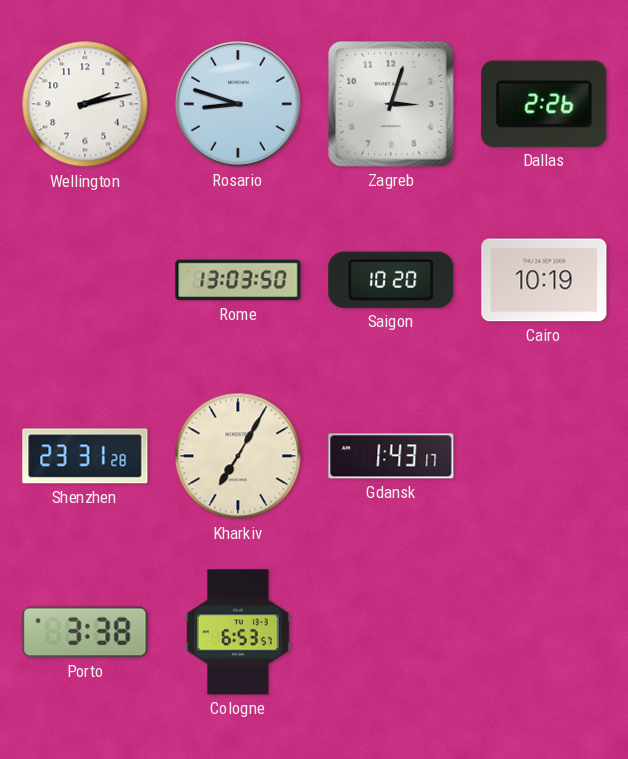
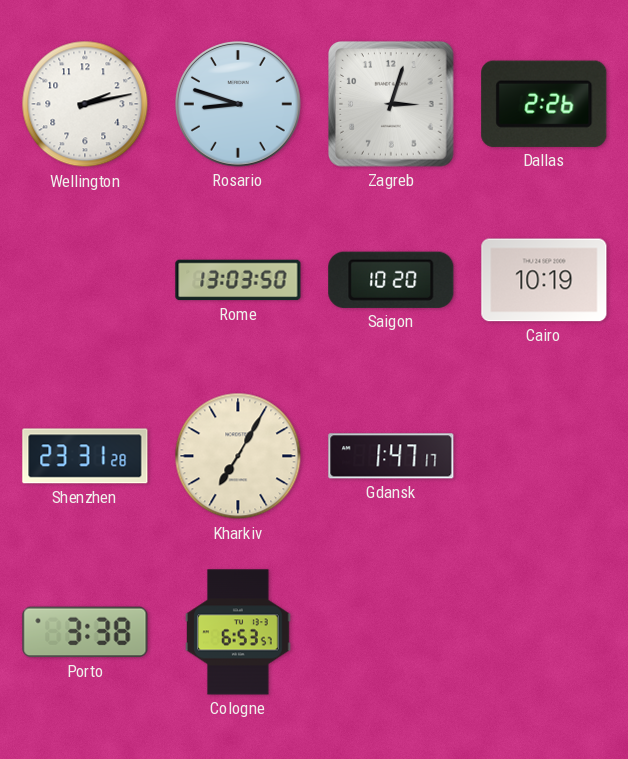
Gdansk: 1:43 -> 1:47
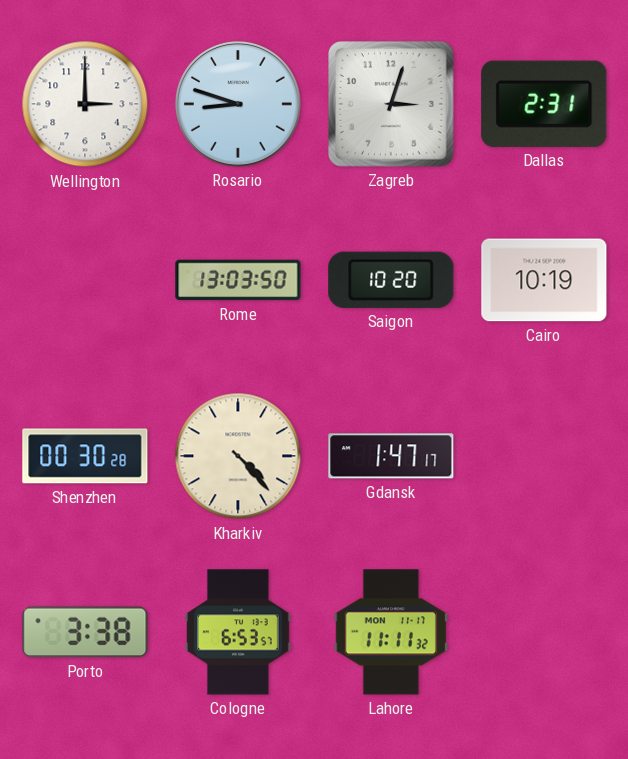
Wellington: 2:13 -> 3:00
Dallas: 2:26 -> 2:31
Shenzhen: 23:31 -> 00:30
Kharkiv: 7:05 -> 4:23
Lahore: none -> 11:11
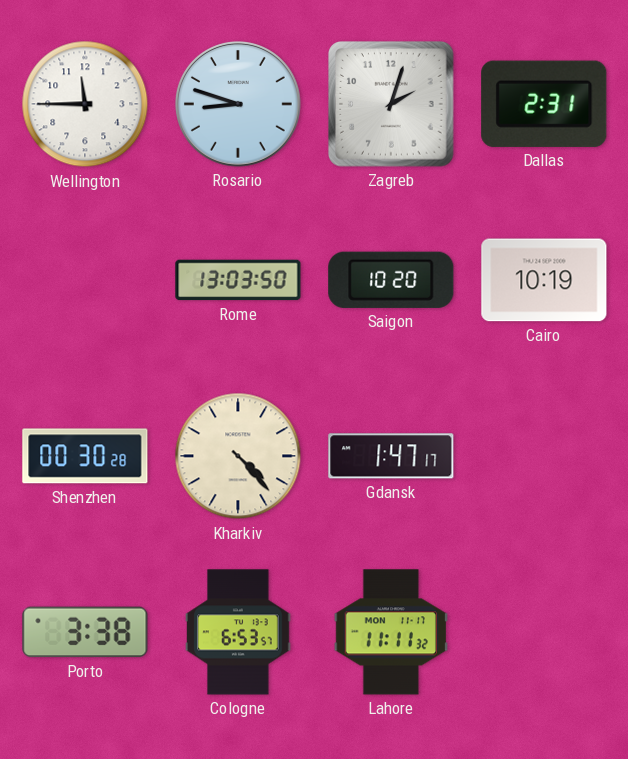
Wellington: 3:00 -> 11:45
Zagreb: 3:03 -> 2:03
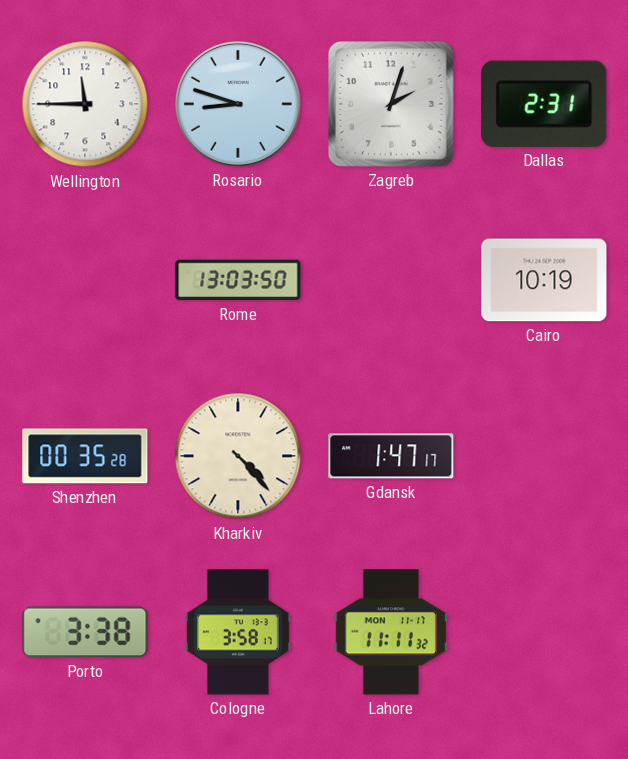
Saigon: 10:20 -> none
Shenzhen: 00:30 -> 00:35
Cologne: 6:53 -> 3:58
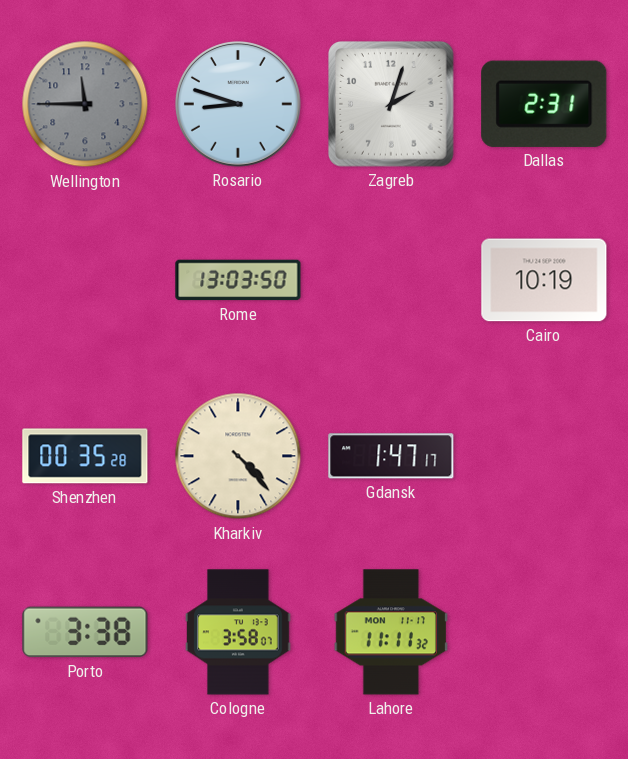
Wellington dial: white -> grey
Cologne: 3:58:17 -> 3:58:07
